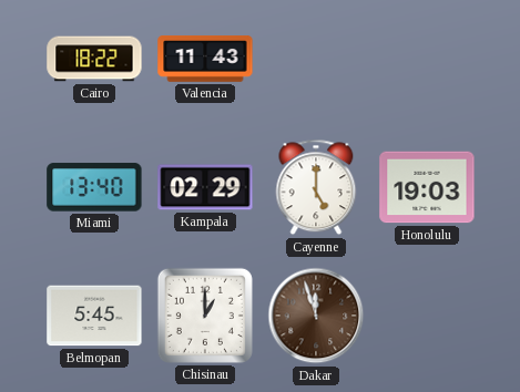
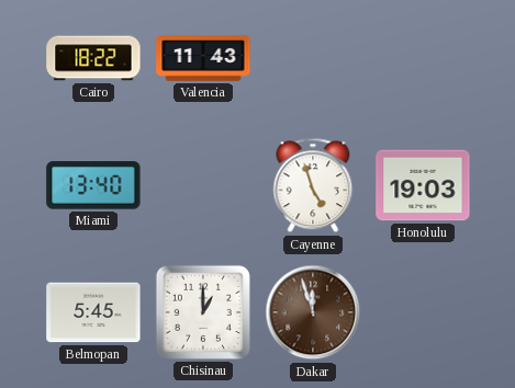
Kampala: 02:29 -> none
Cayenne: 5:00 -> 4:57
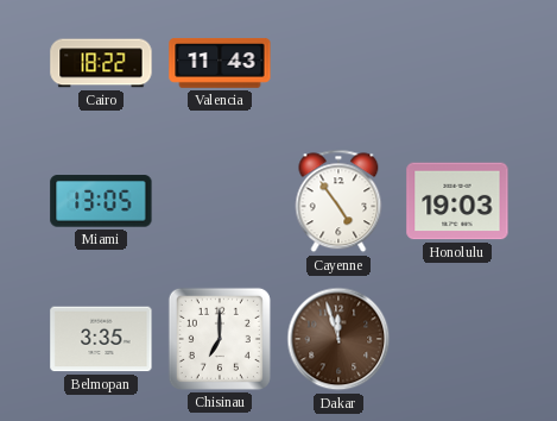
Miami: 13:40 -> 13:05
Cayenne: 4:57 -> 4:54
Belmopan: 5:45 -> 3:35
Chisinau: 1:00 -> 7:00
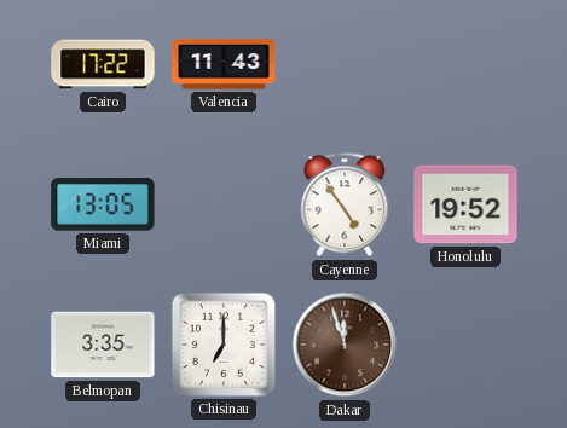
Cairo: 18:22 -> 17:22
Honolulu: 19:03 -> 19:52
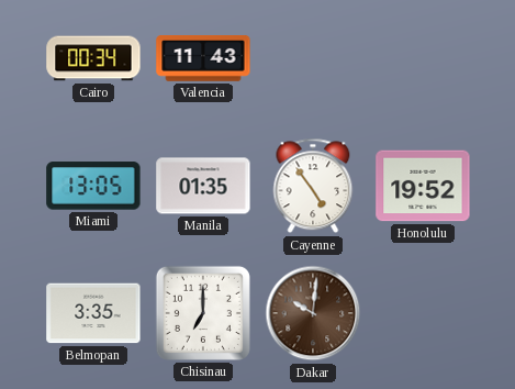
Cairo: 17:22 -> 00:34
Manila: none -> 01:35
Dakar: 11:57 -> 10:01
